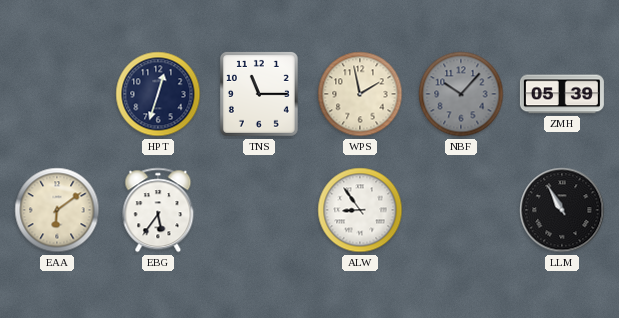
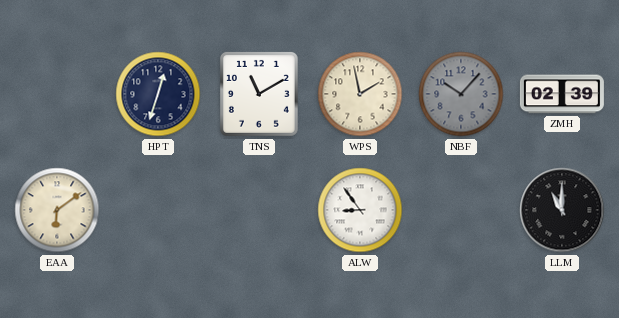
TNS: 11:15 -> 11:10
ZMH: 05:39 -> 02:39
EBG: 5:36 -> none
LLM: 10:55 -> 11:00
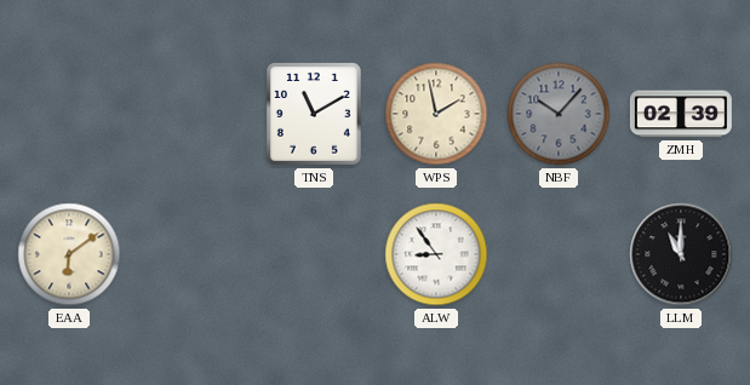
HPT: 12:33 -> none
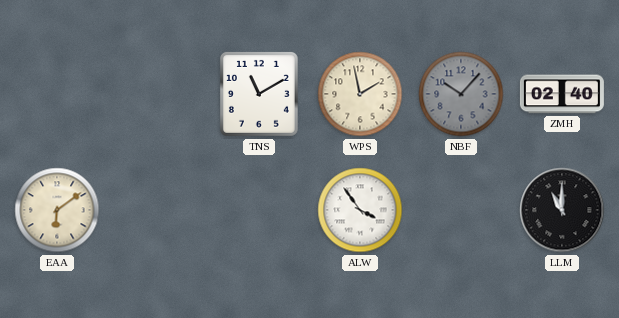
ZMH: 02:39 -> 02:40
ALW: 8:54 -> 3:54
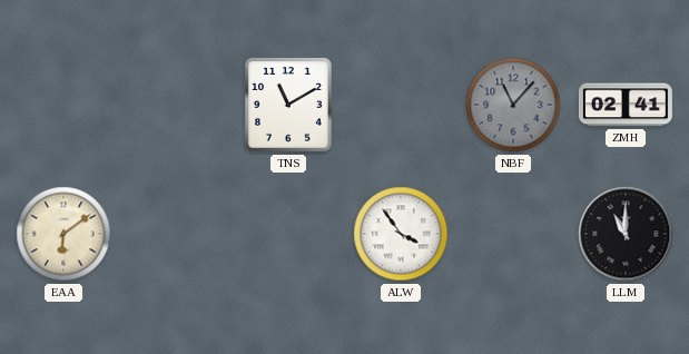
WPS: 1:58 -> none
NBF: 10:07 -> 11:07
ZMH: 02:40 -> 02:41
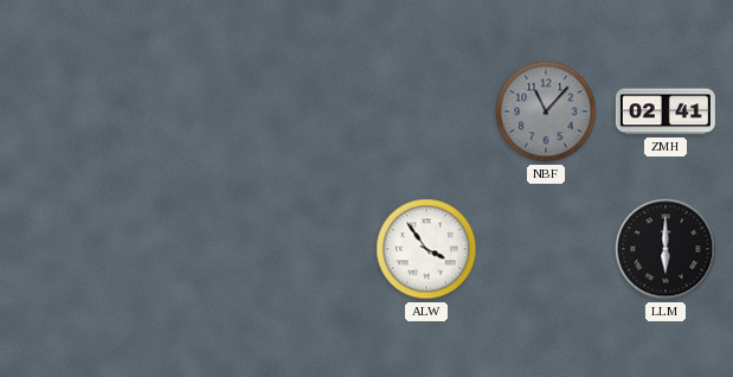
TNS: 11:10 -> none
EAA: 6:09 -> none
LLM: 11:00 -> 6:00
